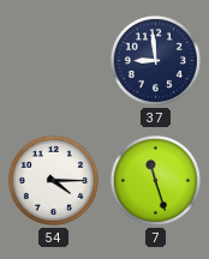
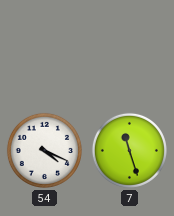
37: 8:59 -> none
54: 4:15 -> 4:19
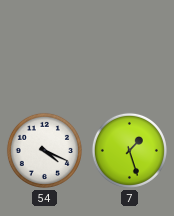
7: 11:27 -> 1:27
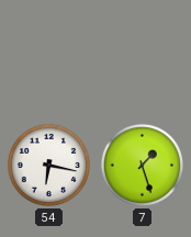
54: 4:19 -> 6:17
